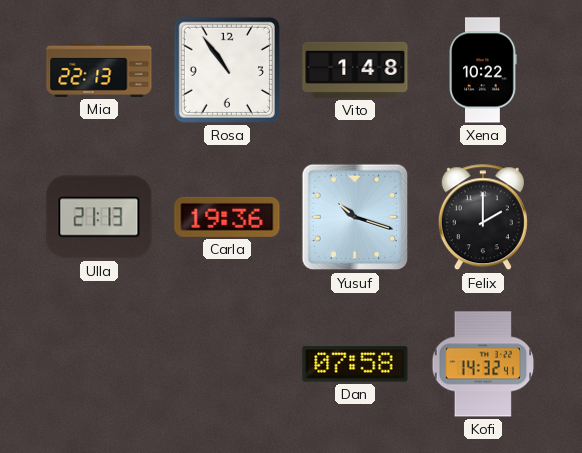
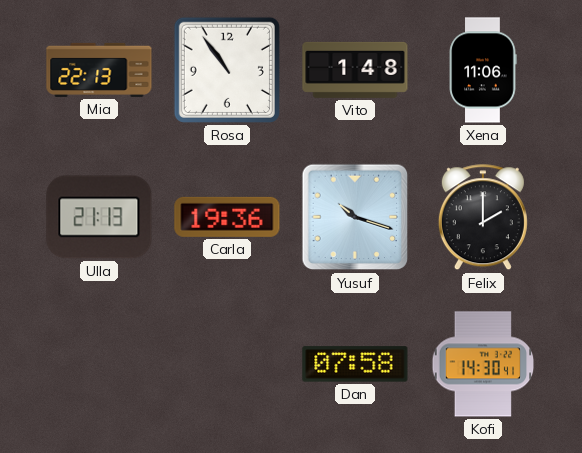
Xena: 10:22 -> 11:06
Kofi: 14:32 -> 14:30
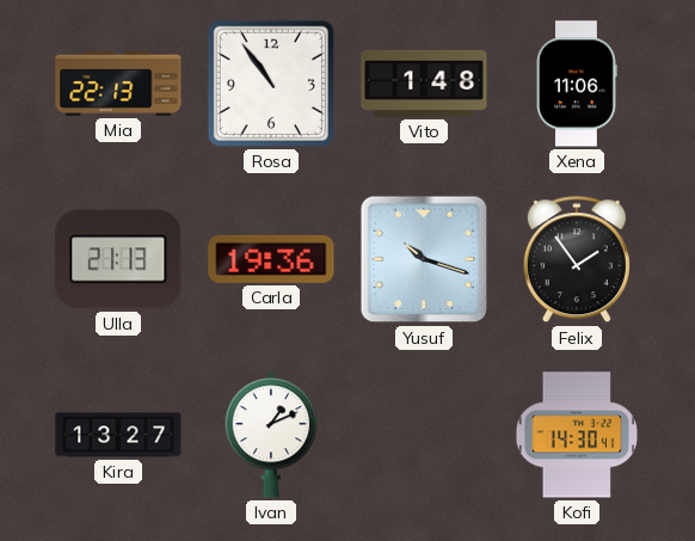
Felix: 2:00 -> 1:54
Kira: none -> 13:27
Ivan: none -> 1:11
Dan: 07:58 -> none
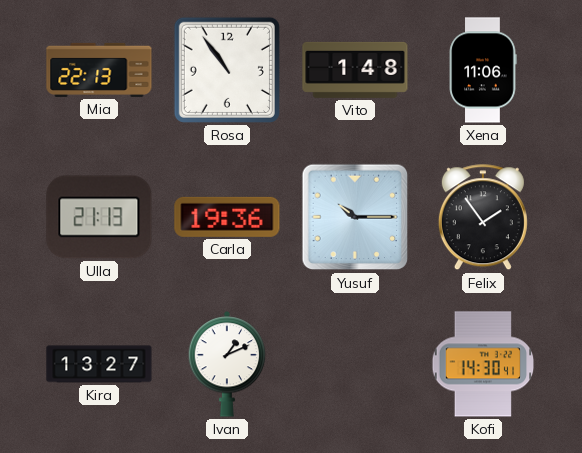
Yusuf: 10:18 -> 10:15
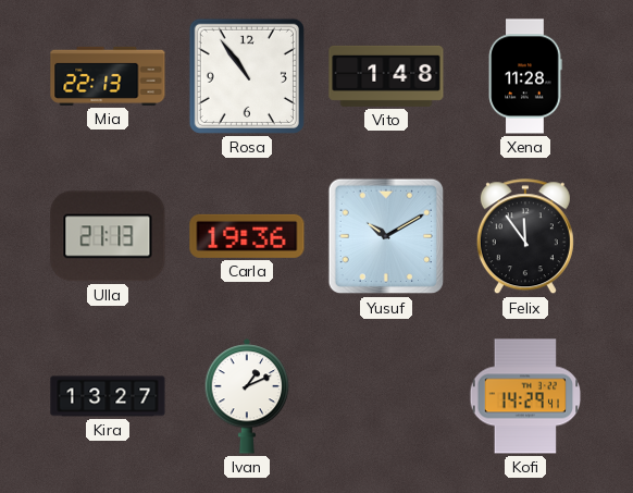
Xena: 11:06 -> 11:28
Yusuf: 10:15 -> 10:10
Felix: 1:54 -> 11:54
Kofi: 14:30 -> 14:29
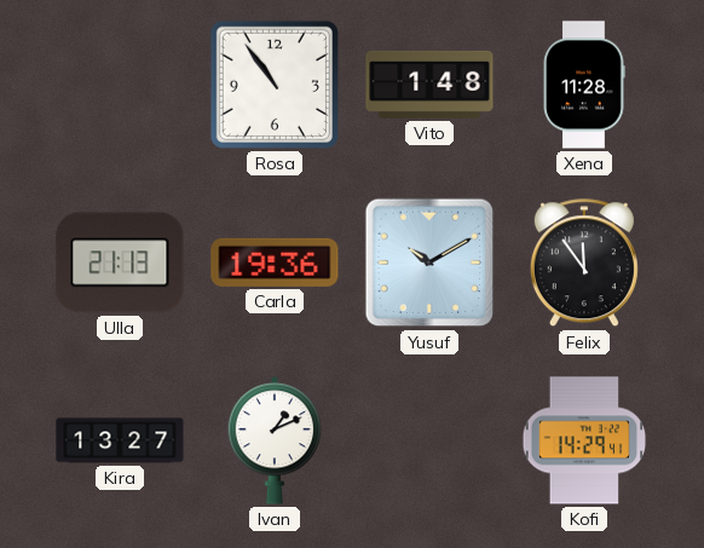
Mia: 22:13 -> none
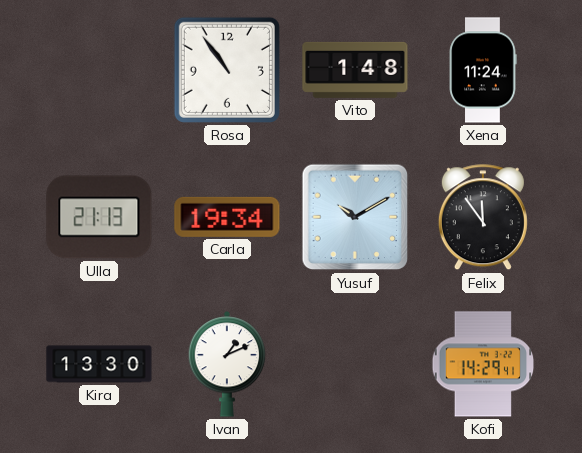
Xena: 11:28 -> 11:24
Carla: 19:36 -> 19:34
Kira: 13:27 -> 13:30
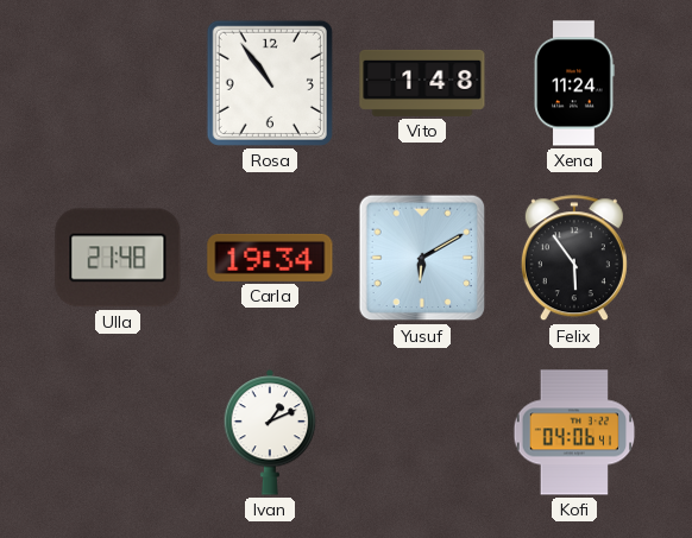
Ulla: 21:13 -> 21:48
Yusuf: 10:10 -> 6:10
Felix: 11:54 -> 5:54
Kira: 13:30 -> none
Kofi: 14:29 -> 04:06
